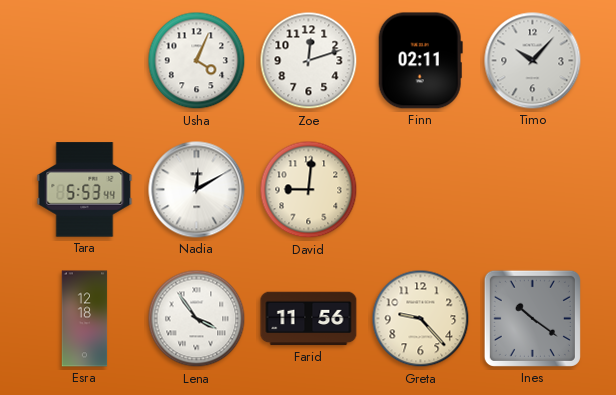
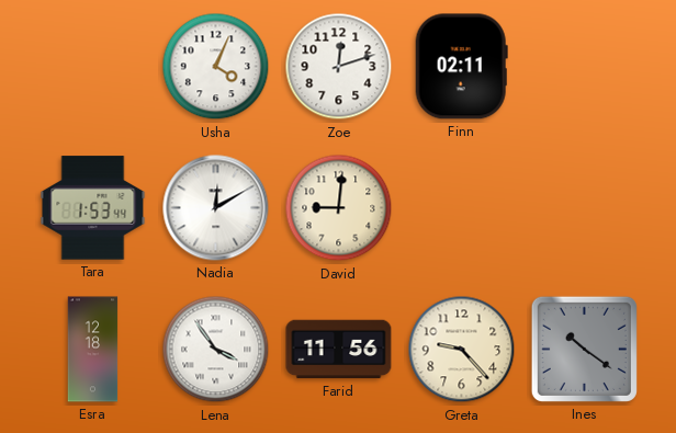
Timo: 10:07 -> none
Tara: 5:53 -> 1:53
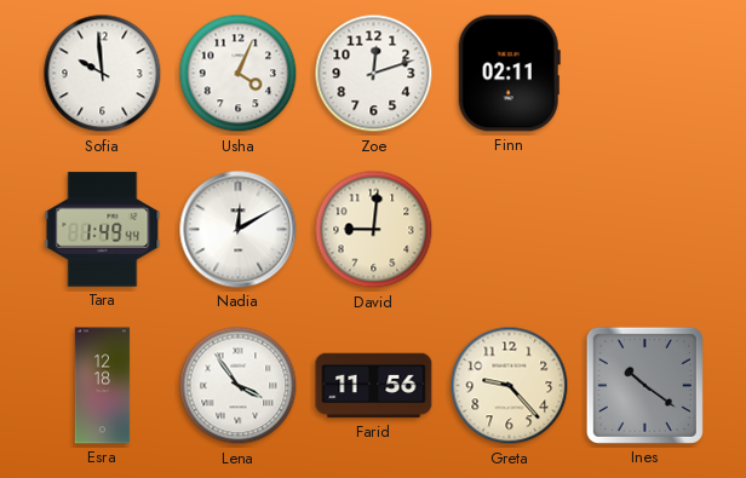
Sofia: none -> 9:59
Tara: 1:53 -> 1:49
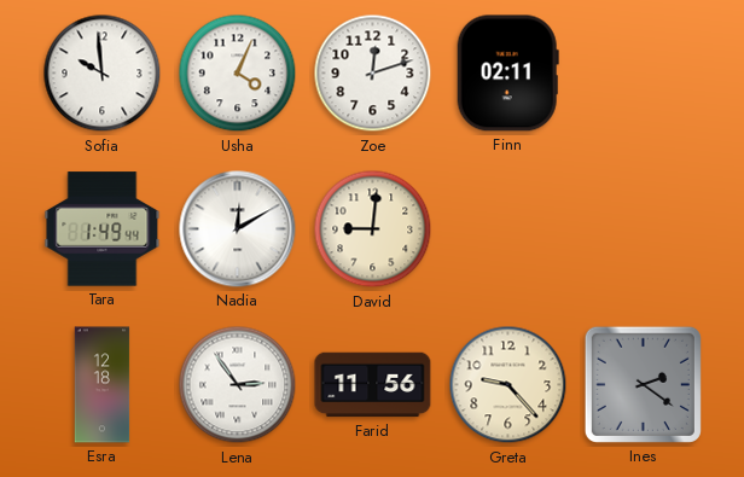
Lena: 3:54 -> 2:54
Ines: 10:21 -> 2:21
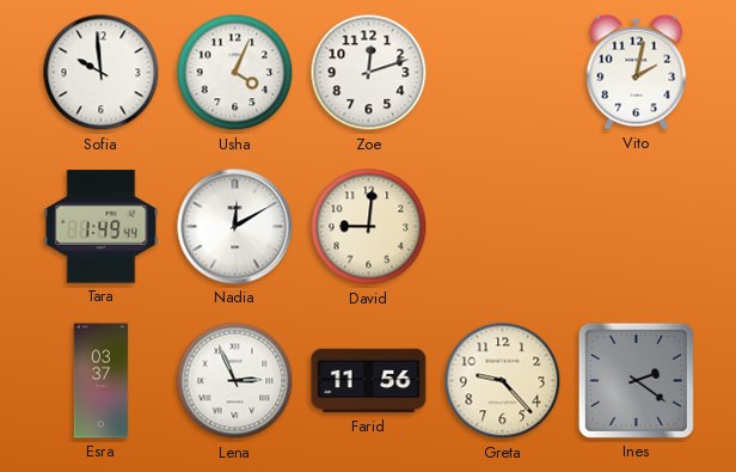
Finn: 02:11 -> none
Vito: none -> 2:02
Esra: 12:18 -> 03:37
Lena: 2:54 -> 2:56
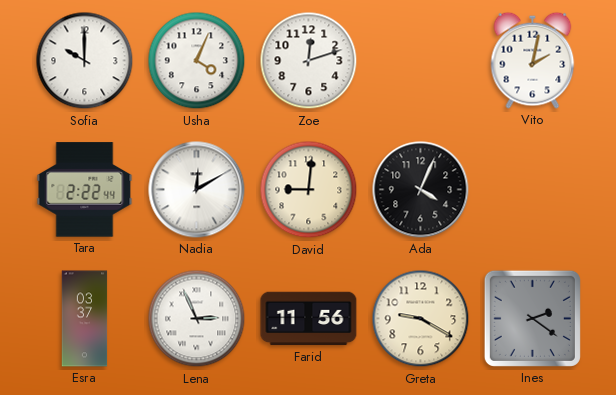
Sofia: 9:59 -> 10:00
Tara: 1:49 -> 2:22
Ada: none -> 4:04
Greta: 9:23 -> 9:20
